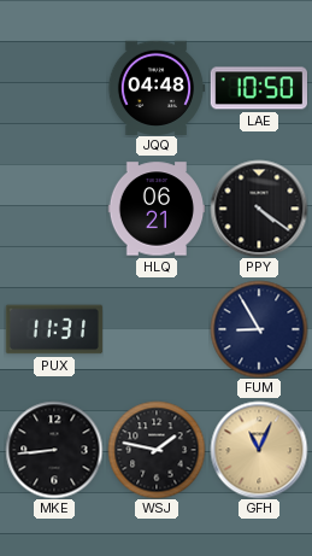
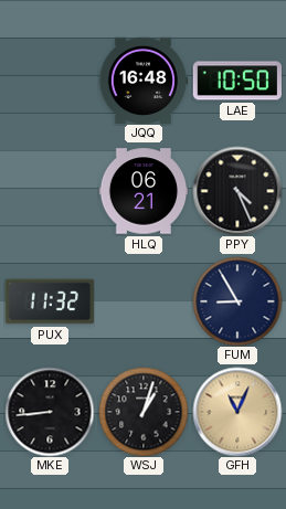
JQQ: 04:48 -> 16:48
PPY: 4:21 -> 4:26
PUX: 11:31 -> 11:32
WSJ: 1:47 -> 1:03
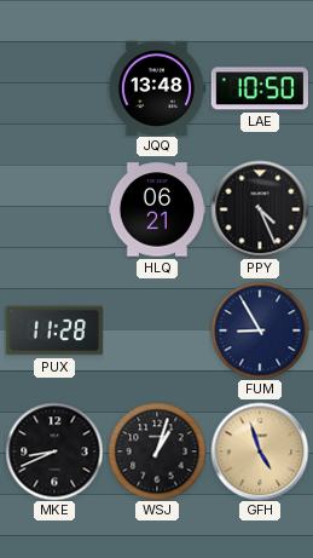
JQQ: 16:48 -> 13:48
PUX: 11:32 -> 11:28
MKE: 8:44 -> 8:41
GFH: 11:04 -> 4:57
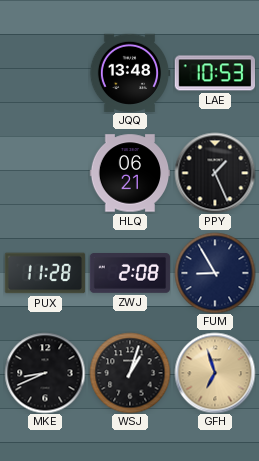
LAE: 10:50 -> 10:53
PPY: 4:26 -> 1:26
ZWJ: none -> 2:08
GFH: 4:57 -> 6:57
